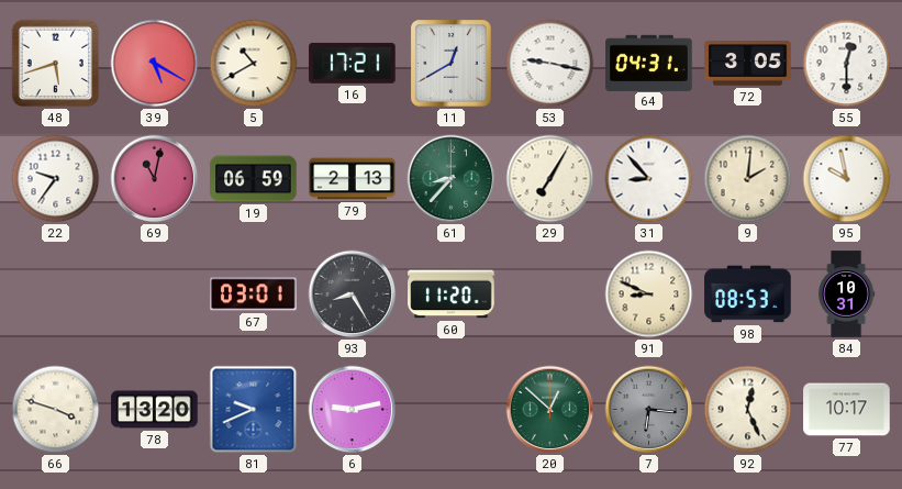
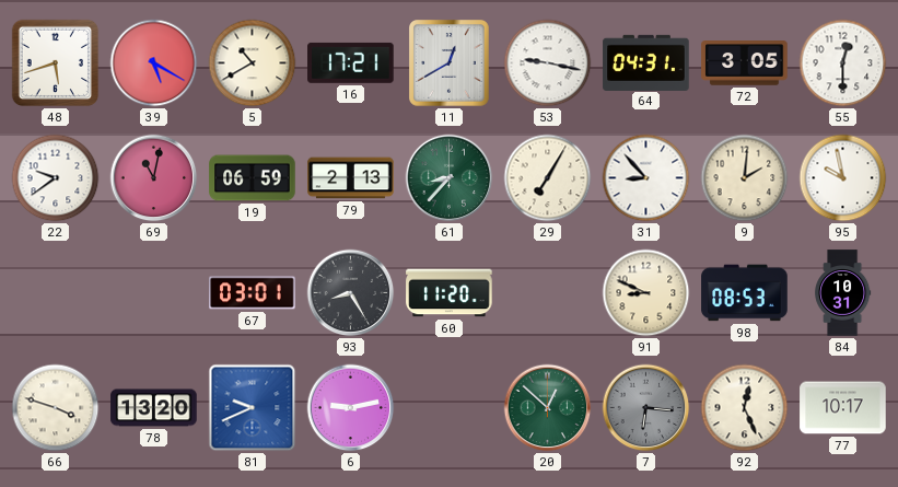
22: 9:36 -> 9:39
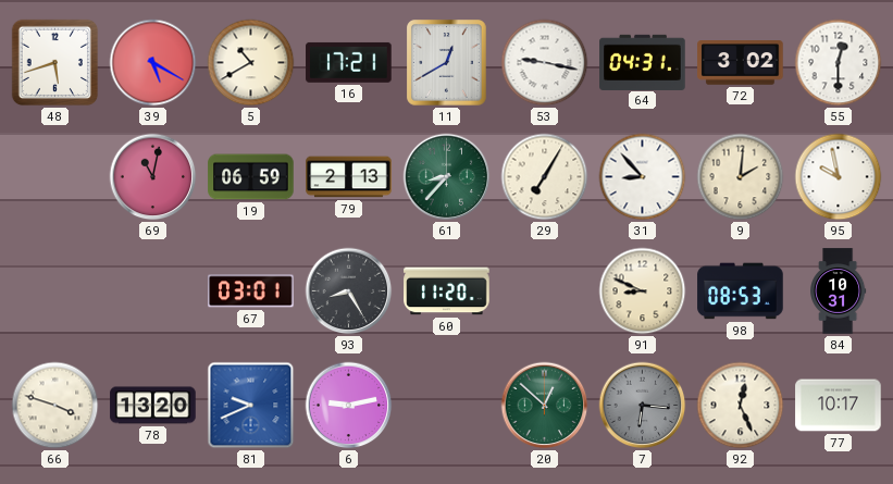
72: 3:05 -> 3:02
22: 9:39 -> none
